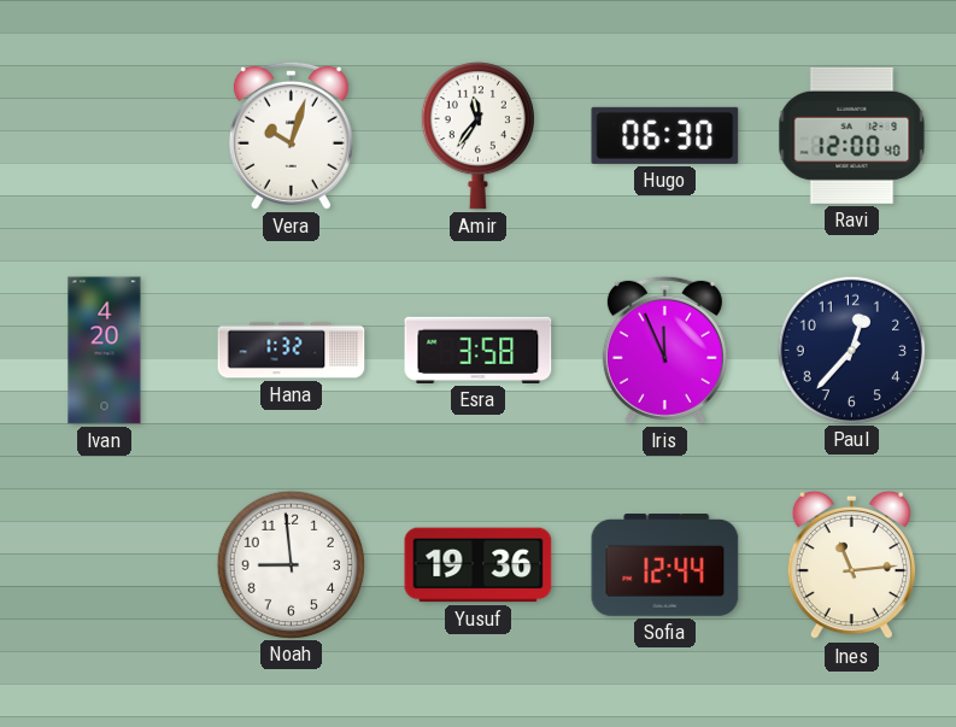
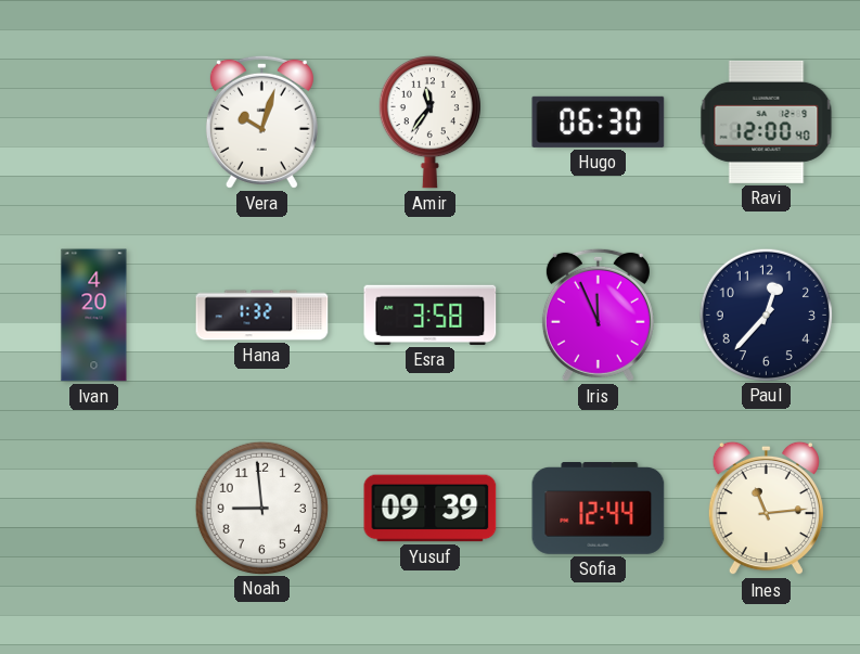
Yusuf: 19:36 -> 09:39
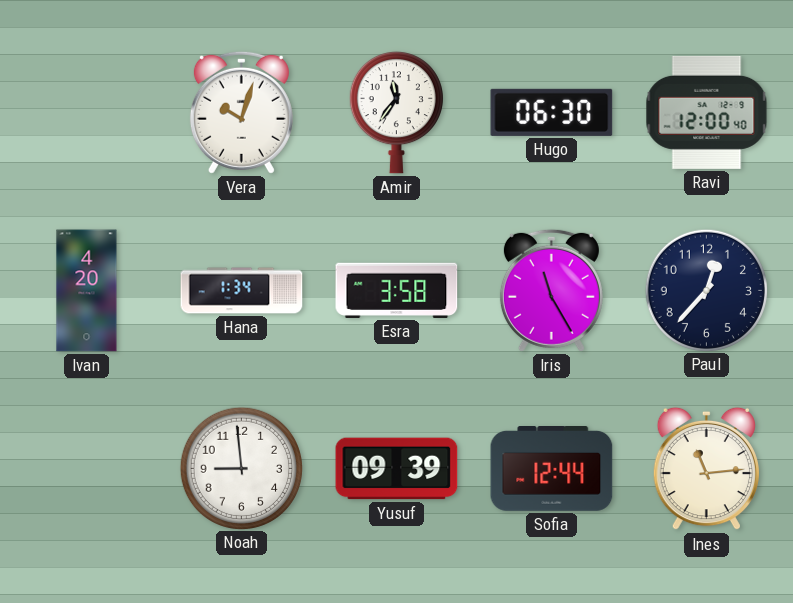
Hana: 1:32 -> 1:34
Iris: 11:56 -> 11:25
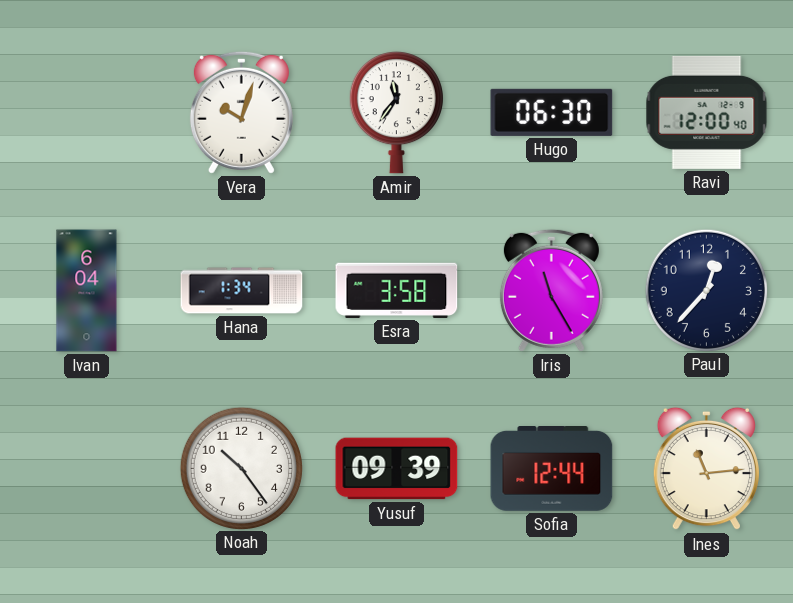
Ivan: 4:20 -> 6:04
Noah: 8:59 -> 10:24
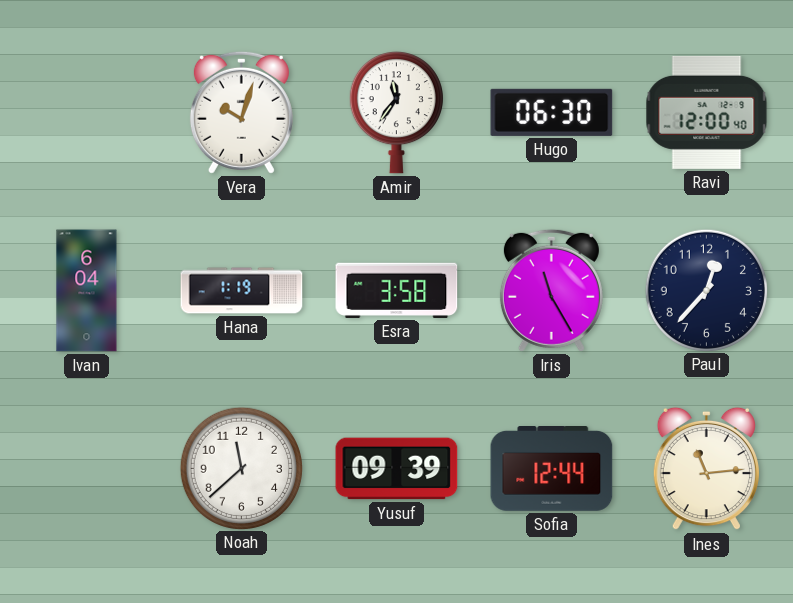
Hana: 1:34 -> 1:19
Noah: 10:24 -> 11:38
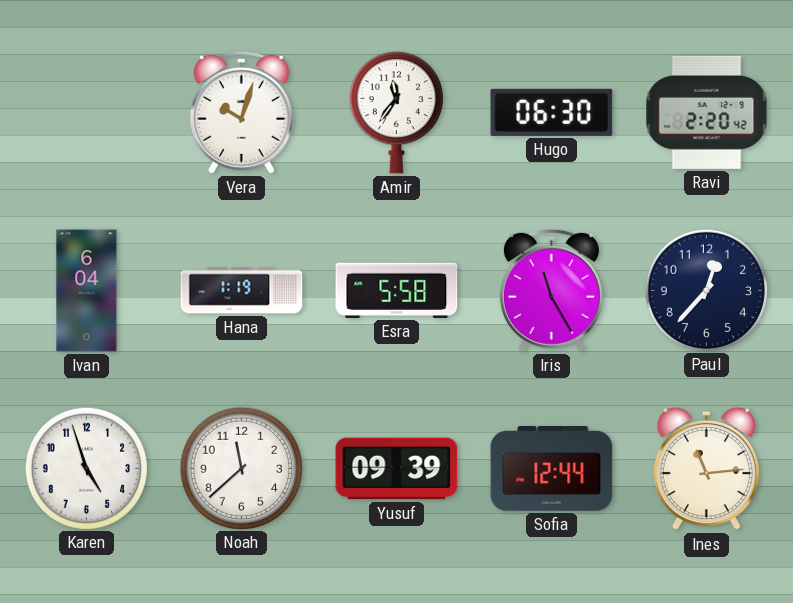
Ravi: 12:00 -> 2:20
Esra: 3:58 -> 5:58
Karen: none -> 4:57
